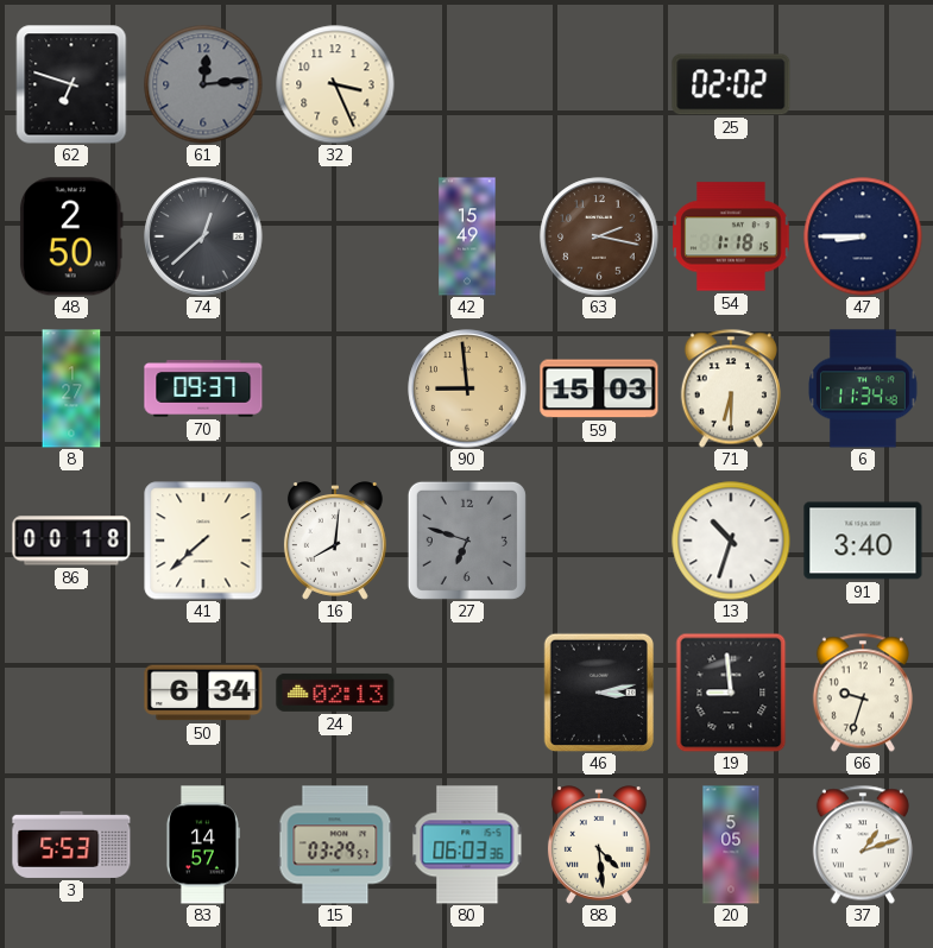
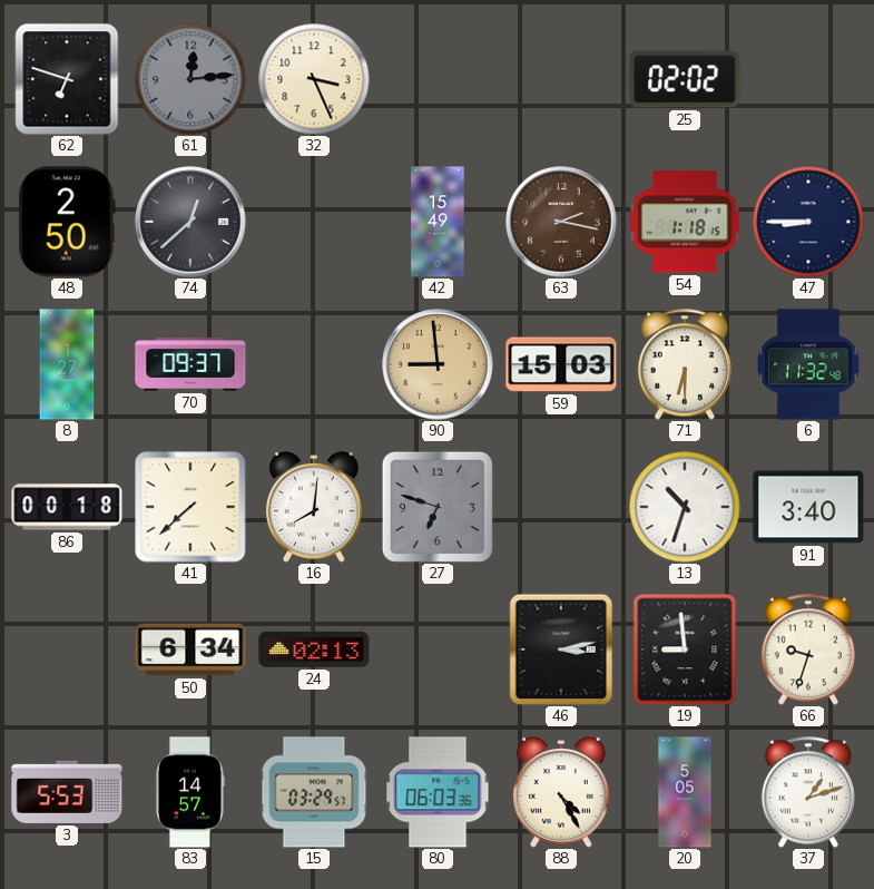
6: 11:34 -> 11:32
88: 4:29 -> 4:25
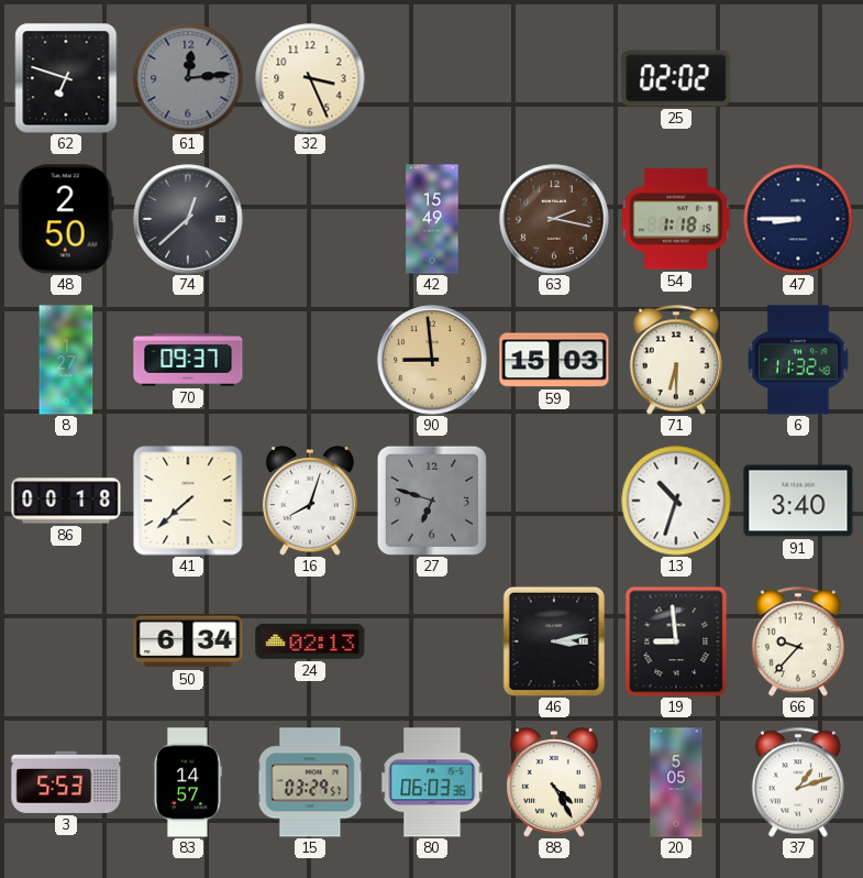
16: 8:01 -> 8:03
66: 9:33 -> 9:37
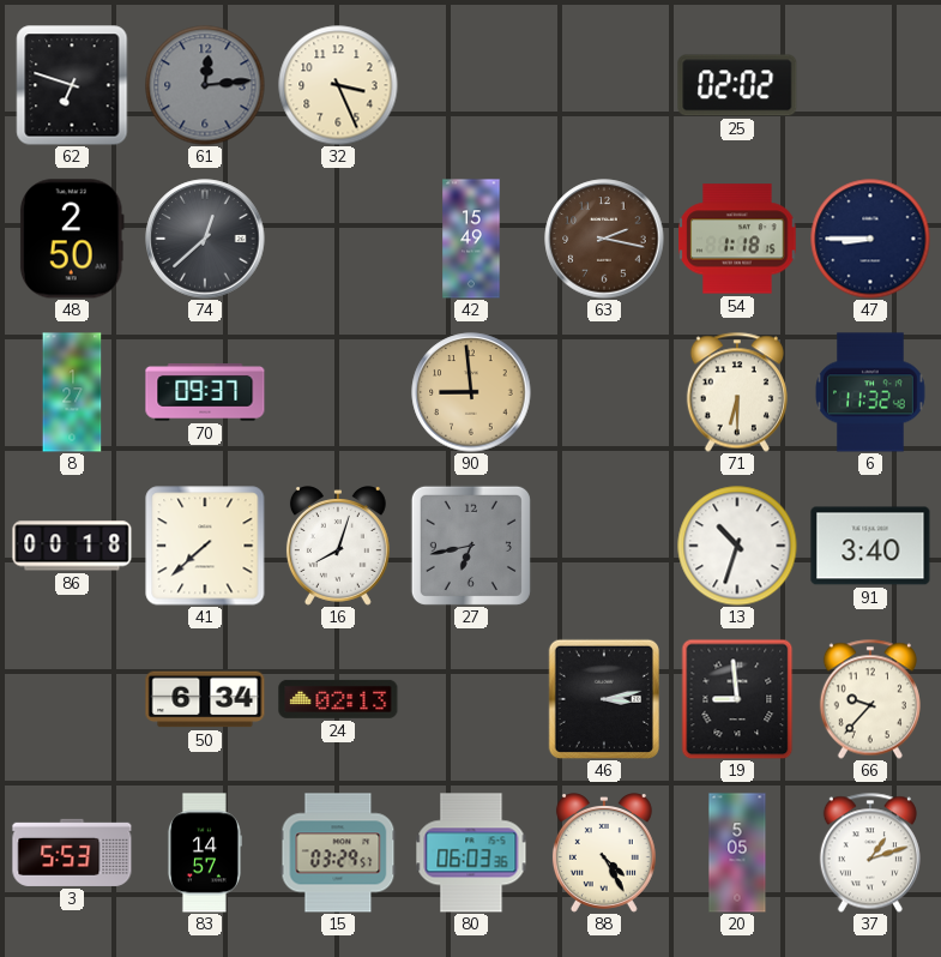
59: 15:03 -> none
27: 6:48 -> 6:43
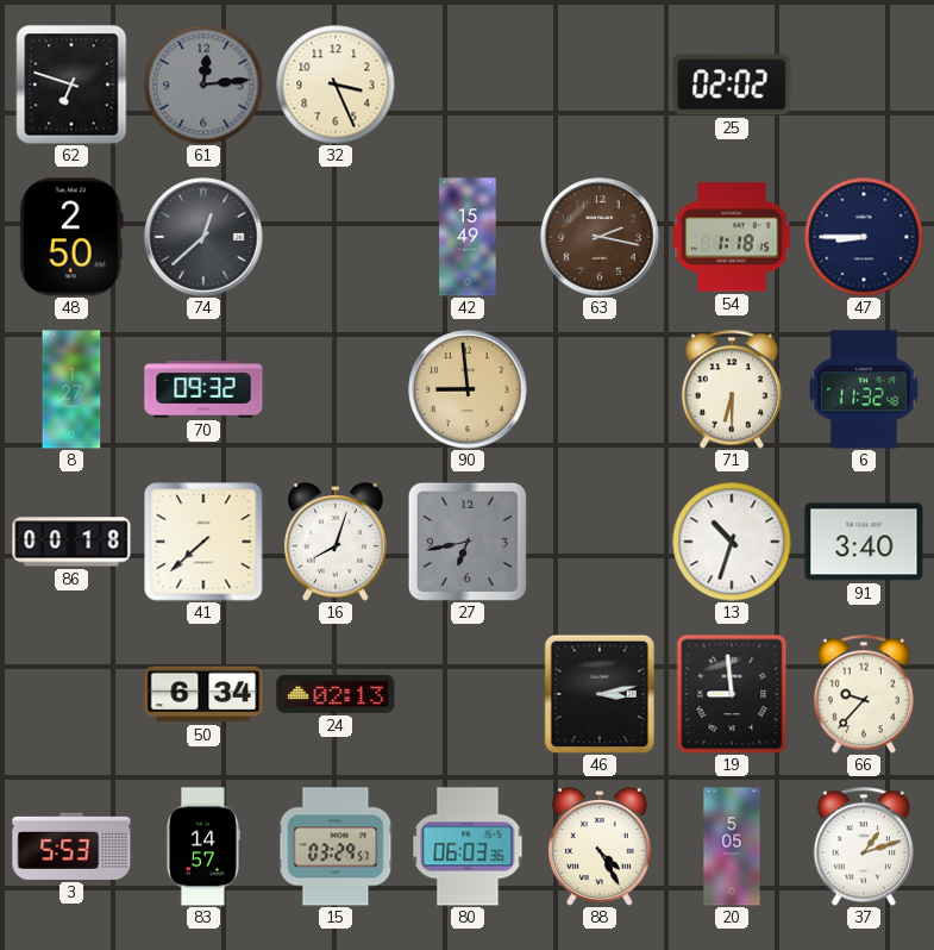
70: 09:37 -> 09:32
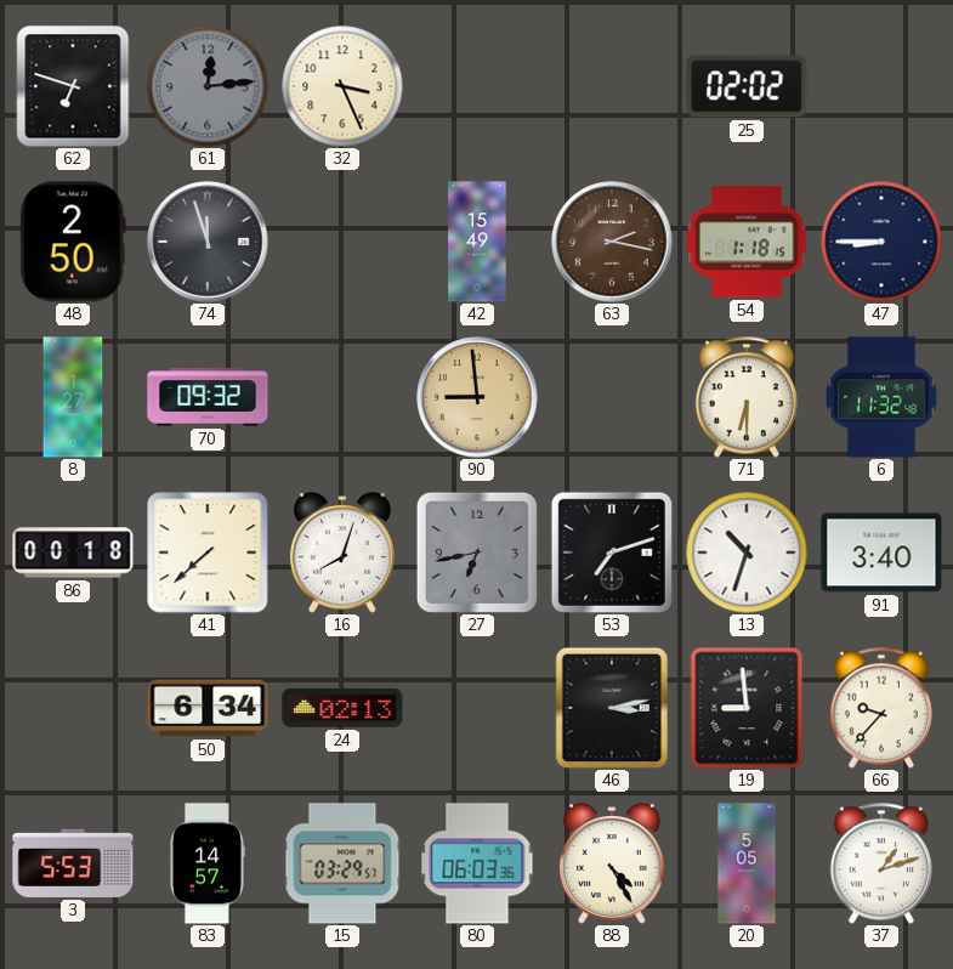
74: 12:38 -> 11:57
53: none -> 7:12
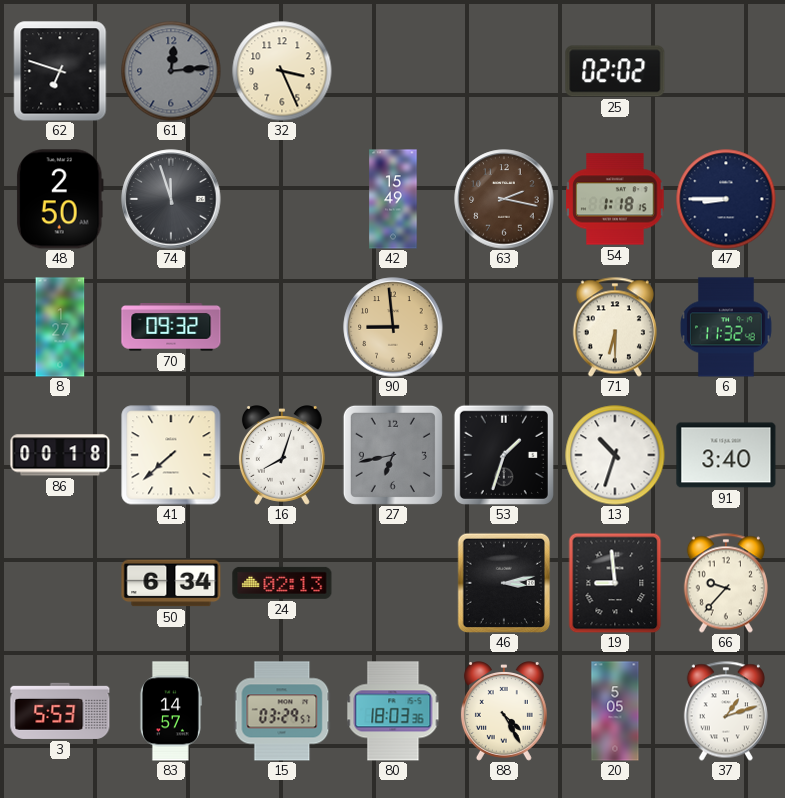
53: 7:12 -> 1:33
80: 06:03 -> 18:03
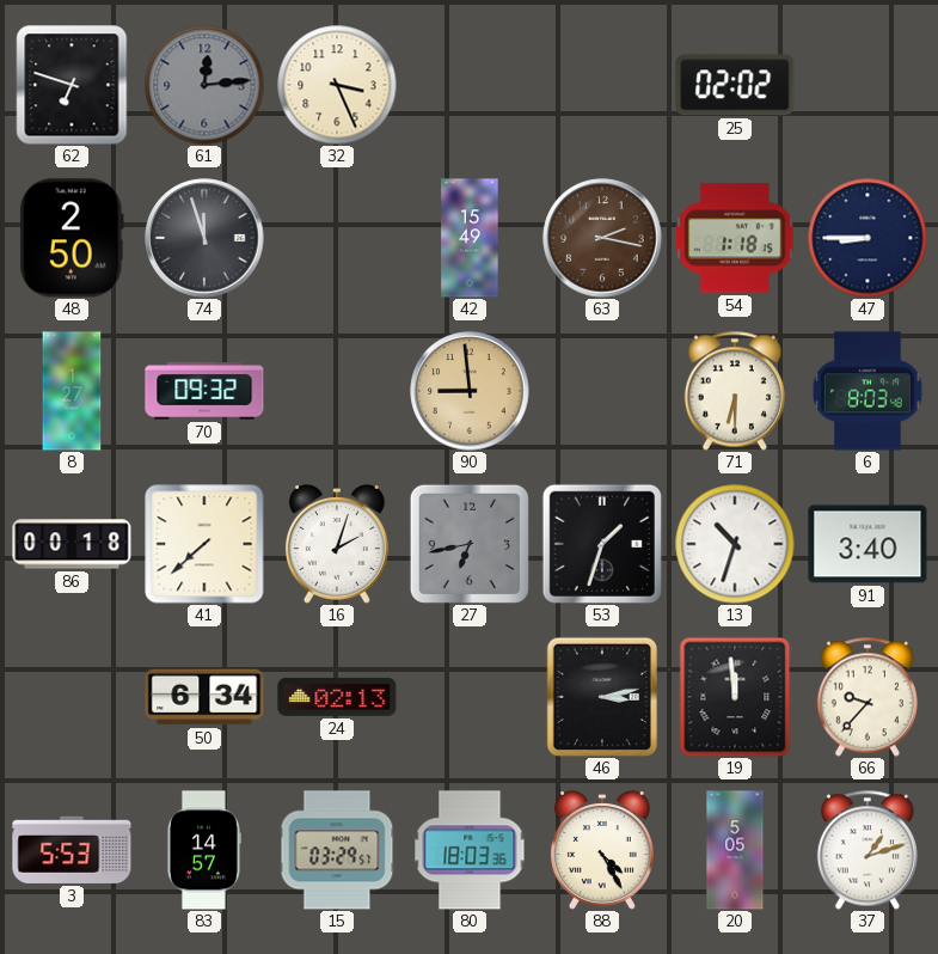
6: 11:32 -> 8:03
16: 8:03 -> 2:03
19: 8:59 -> 11:59
